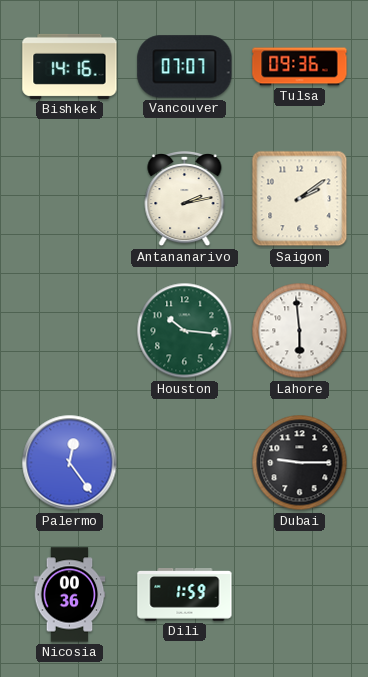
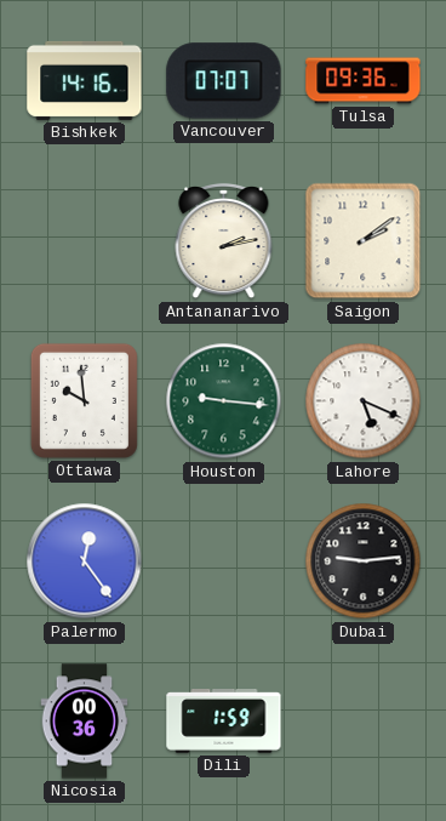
Ottawa: none -> 9:59
Houston: 10:16 -> 9:16
Lahore: 5:59 -> 5:19
Dubai: 9:15 -> 9:14
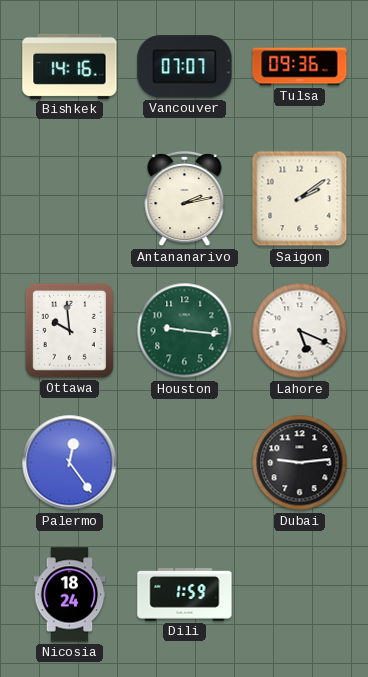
Nicosia: 00:36 -> 18:24
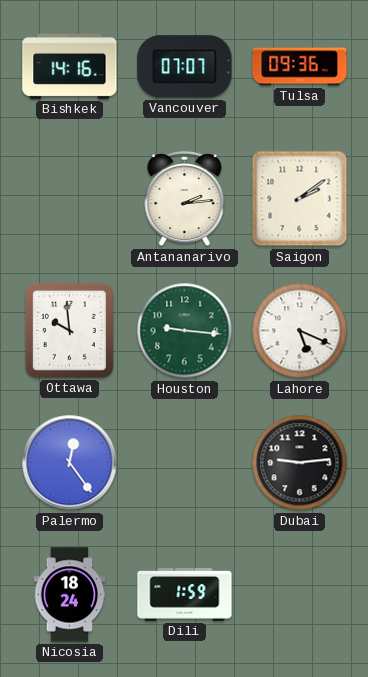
Antananarivo: 2:13 -> 2:14
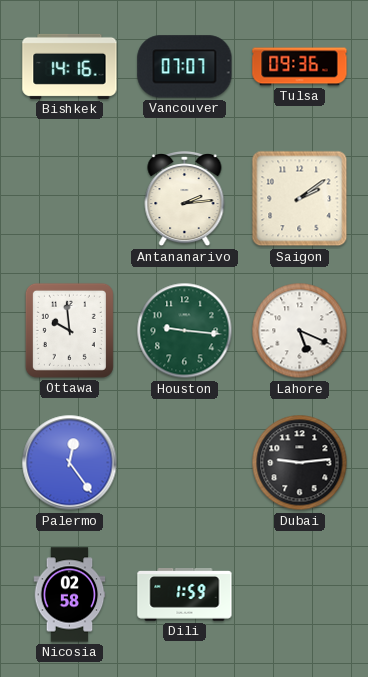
Nicosia: 18:24 -> 02:58
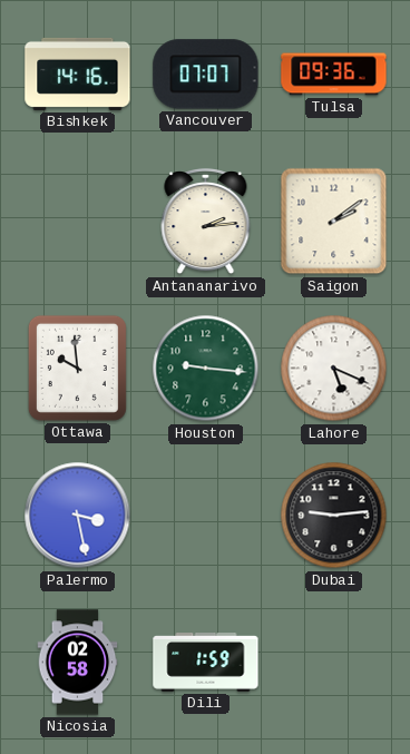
Palermo: 12:24 -> 3:28
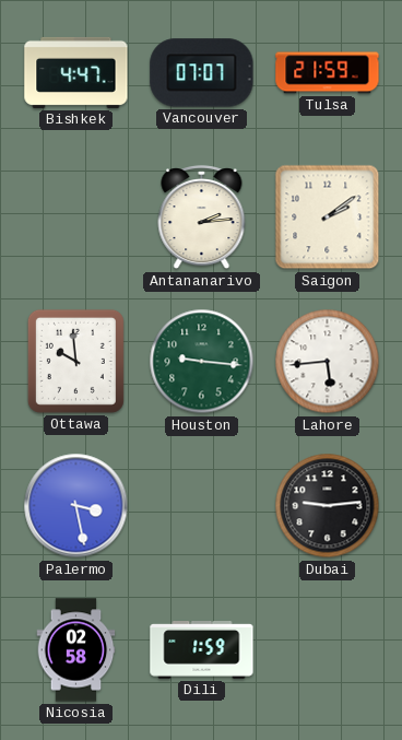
Bishkek: 14:16 -> 4:47
Tulsa: 09:36 -> 21:59
Lahore: 5:19 -> 5:44
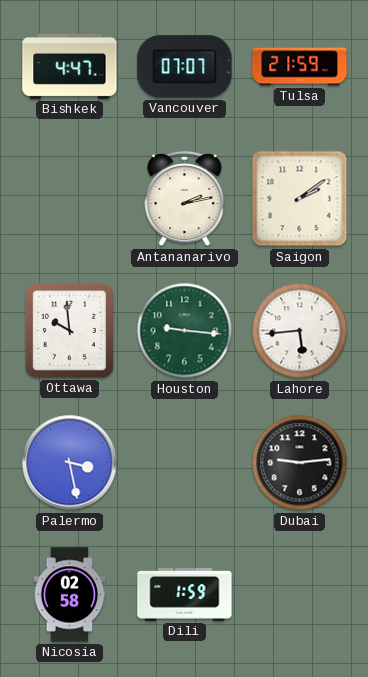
Antananarivo: 2:14 -> 2:13
